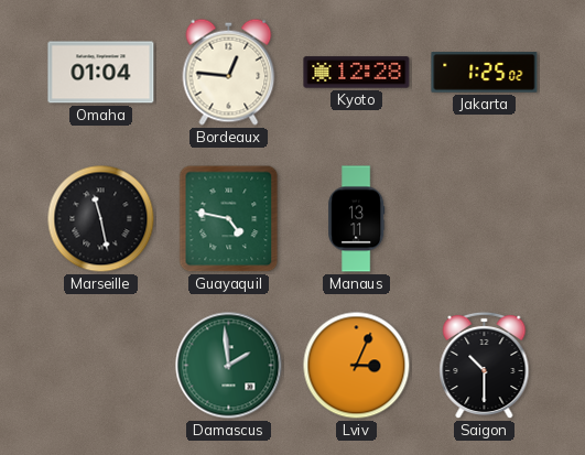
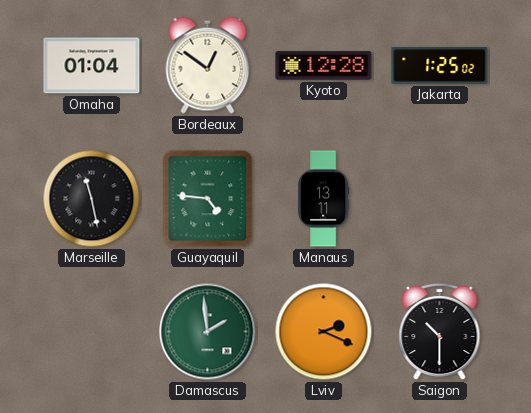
Bordeaux: 12:46 -> 12:51
Guayaquil: 4:47 -> 4:46
Lviv: 3:04 -> 2:19
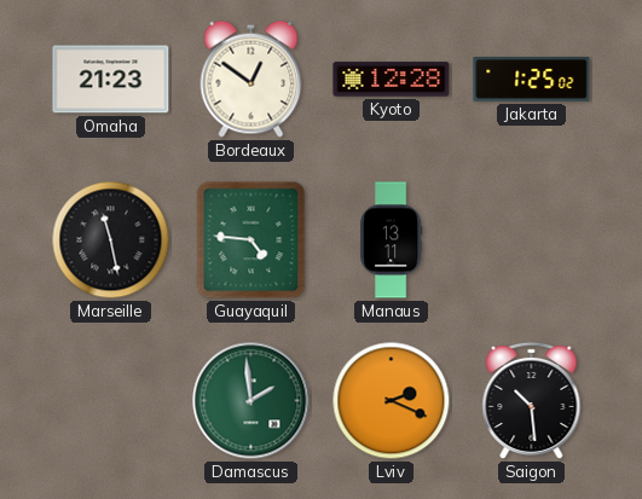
Omaha: 01:04 -> 21:23
Saigon: 10:30 -> 10:29
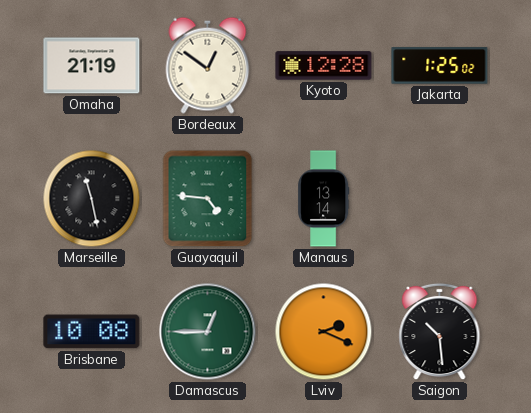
Omaha: 21:23 -> 21:19
Manaus: 13:11 -> 13:14
Brisbane: none -> 10:08
Damascus: 1:59 -> 12:45
